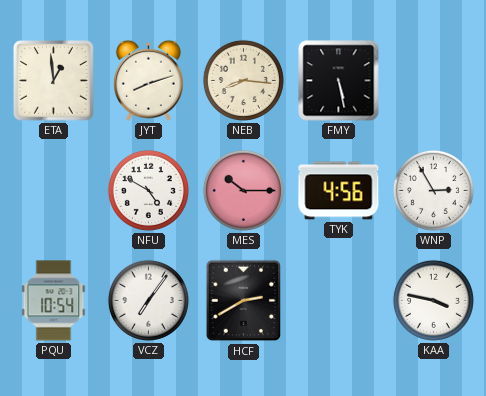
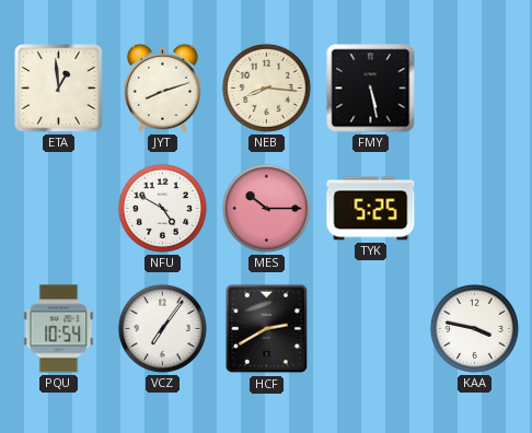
TYK: 4:56 -> 5:25
WNP: 2:55 -> none
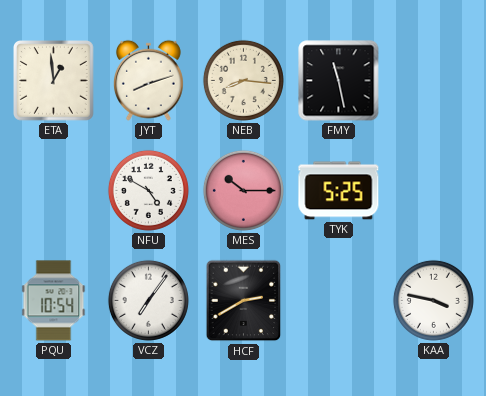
FMY: 5:28 -> 11:28
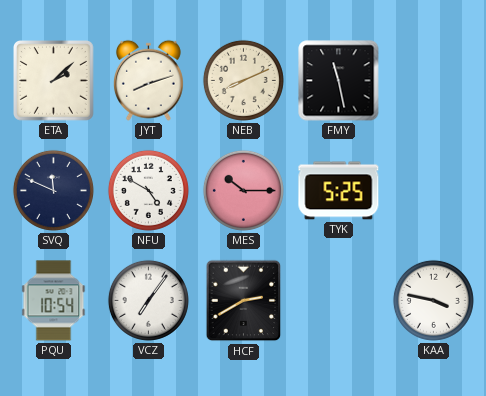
ETA: 12:59 -> 2:08
NEB: 8:16 -> 8:11
SVQ: none -> 11:49
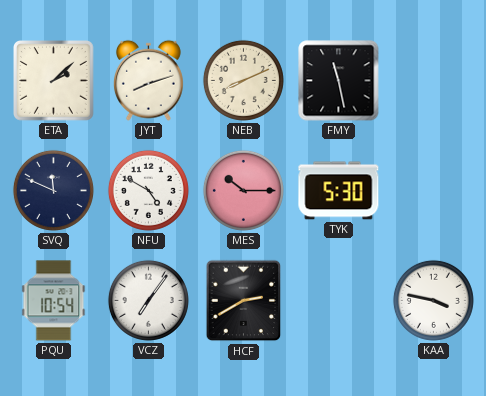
TYK: 5:25 -> 5:30
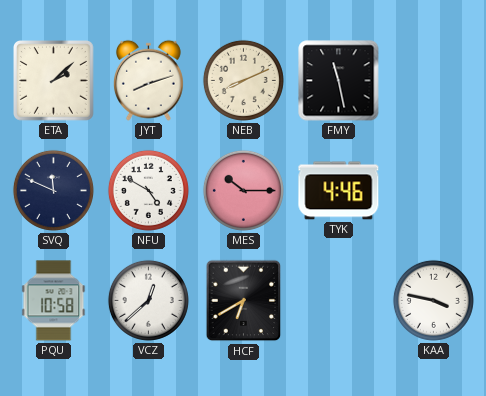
TYK: 5:30 -> 4:46
PQU: 10:54 -> 10:58
VCZ: 7:06 -> 12:38
HCF: 2:40 -> 6:40
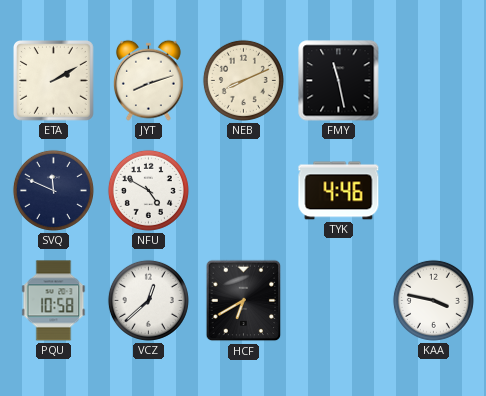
ETA: 2:08 -> 2:10
MES: 10:15 -> none
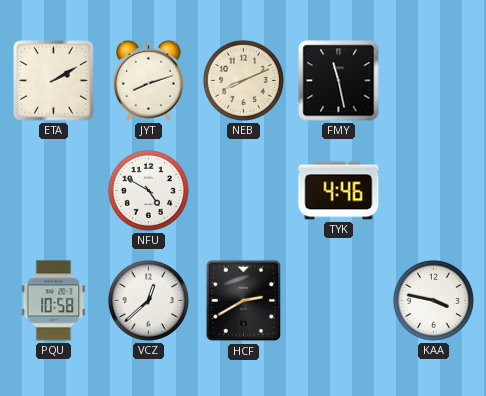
SVQ: 11:49 -> none
HCF: 6:40 -> 2:40
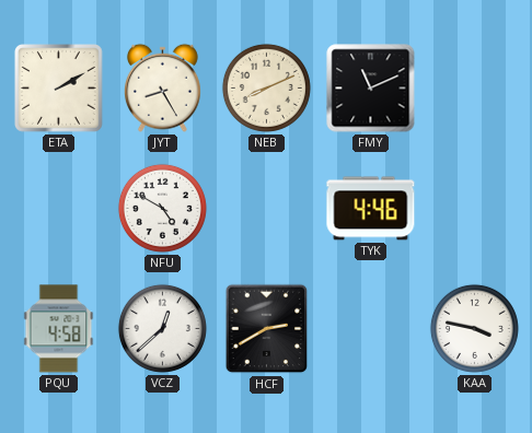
JYT: 8:12 -> 8:25
FMY: 11:28 -> 11:11
PQU: 10:58 -> 4:58
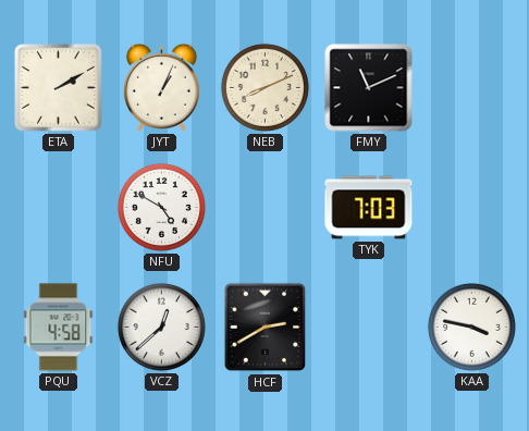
JYT: 8:25 -> 1:04
TYK: 4:46 -> 7:03
